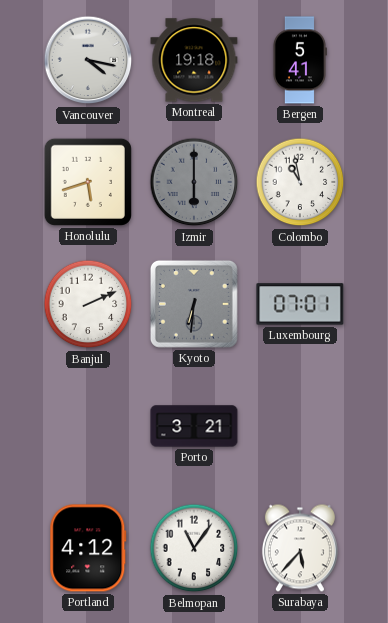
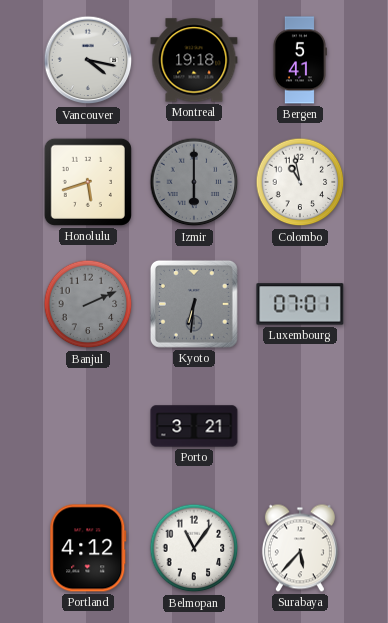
Banjul dial: white -> grey
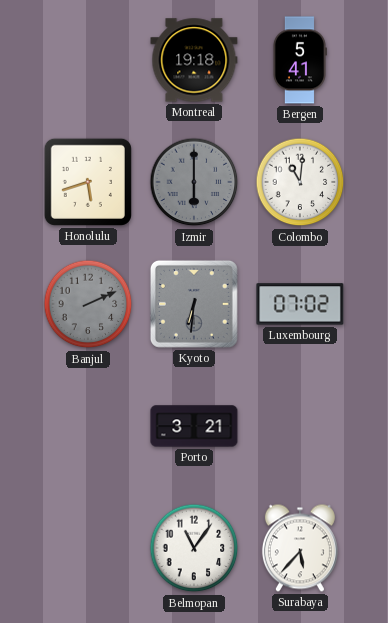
Vancouver: 4:17 -> none
Colombo: 10:58 -> 11:01
Luxembourg: 07:01 -> 07:02
Portland: 4:12 -> none
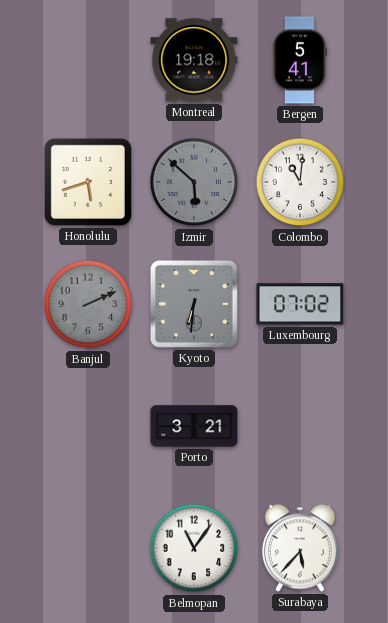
Izmir: 6:00 -> 5:52
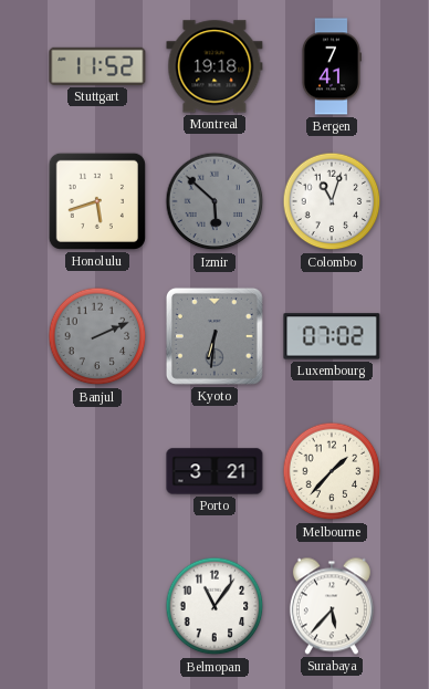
Stuttgart: none -> 11:52
Bergen: 5:41 -> 7:41
Colombo: 11:01 -> 11:03
Melbourne: none -> 1:37
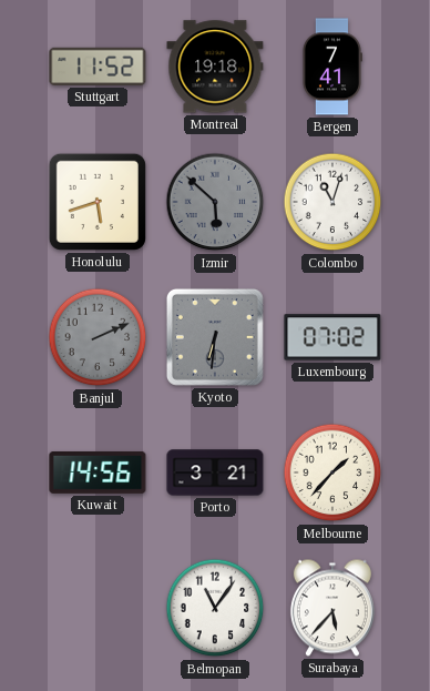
Kuwait: none -> 14:56
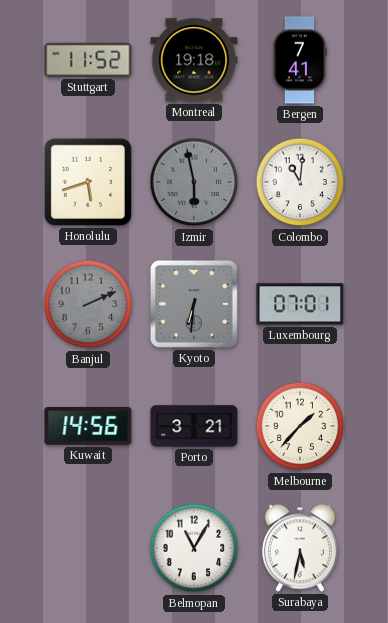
Izmir: 5:52 -> 5:58
Colombo: 11:03 -> 11:01
Luxembourg: 07:02 -> 07:01
Belmopan: 11:06 -> 11:05
Surabaya: 5:37 -> 5:32
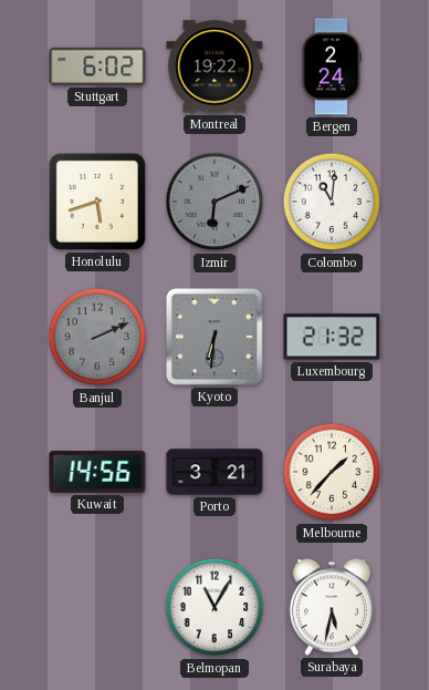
Stuttgart: 11:52 -> 6:02
Montreal: 19:18 -> 19:22
Bergen: 7:41 -> 2:24
Izmir: 5:58 -> 6:11
Luxembourg: 07:01 -> 21:32
